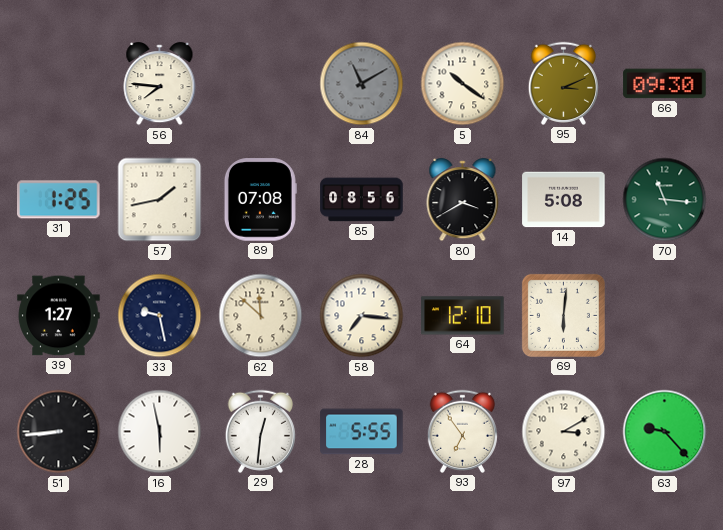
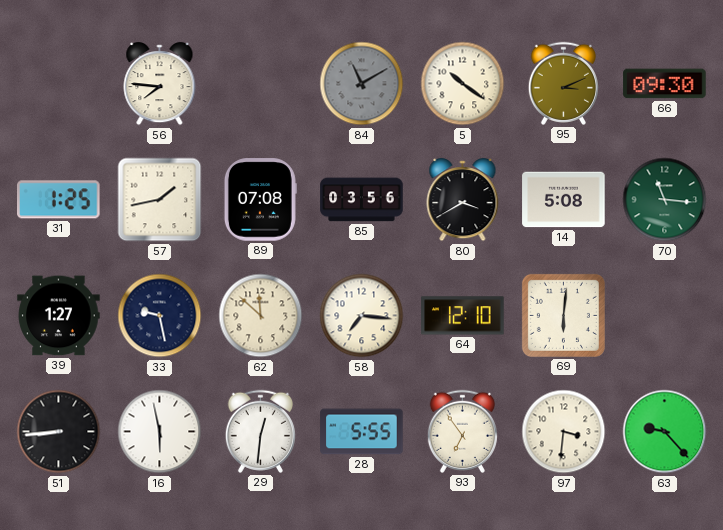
85: 08:56 -> 03:56
97: 3:10 -> 3:31
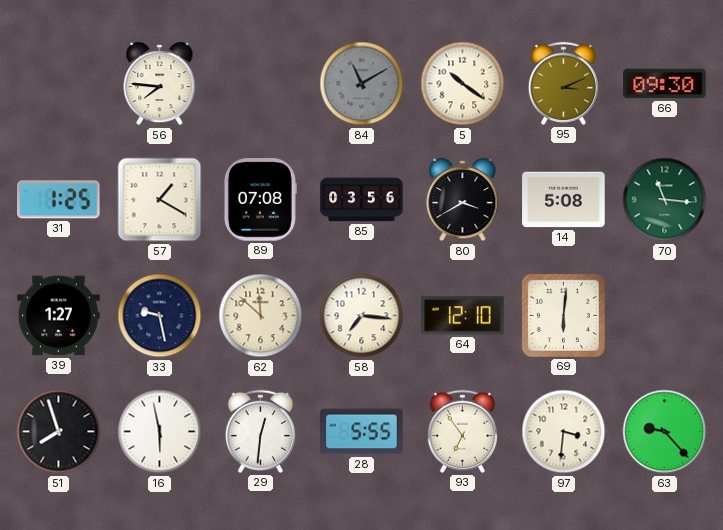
57: 1:43 -> 1:20
51: 8:44 -> 7:57
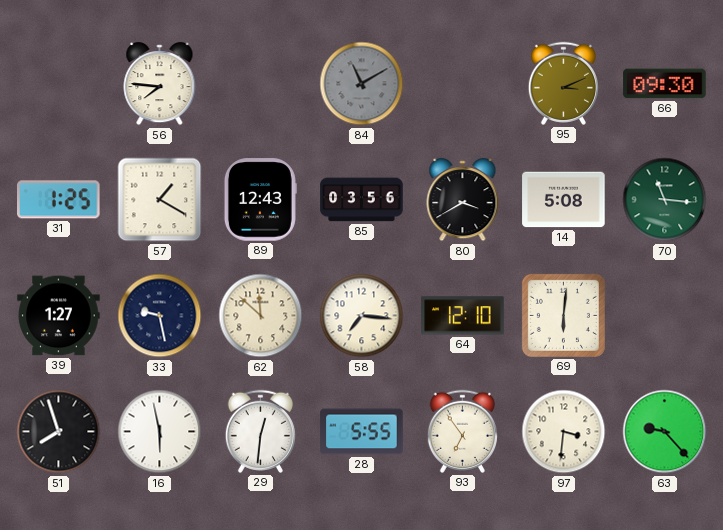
5: 10:21 -> none
89: 07:08 -> 12:43
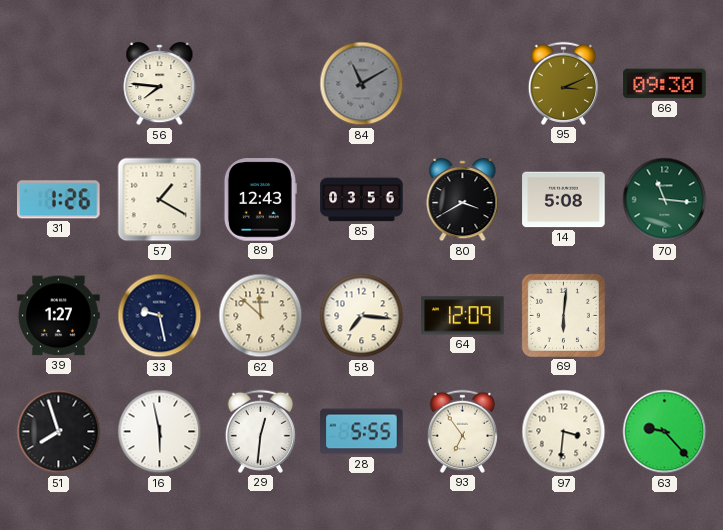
31: 1:25 -> 1:26
64: 12:10 -> 12:09
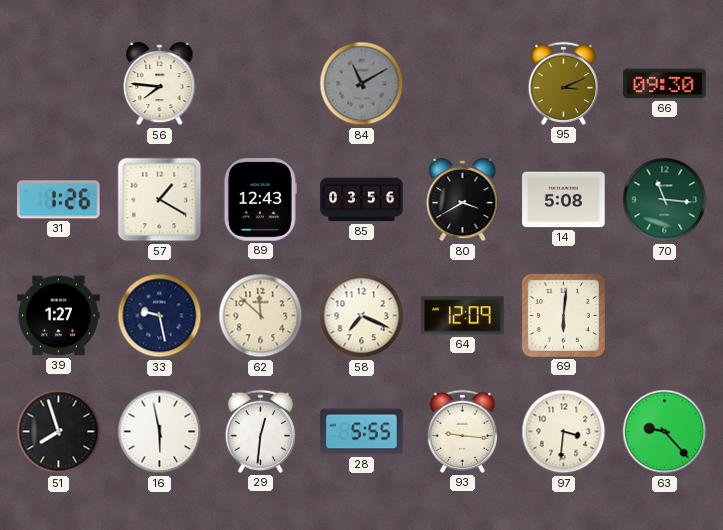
58: 7:16 -> 7:19
93: 6:54 -> 9:16
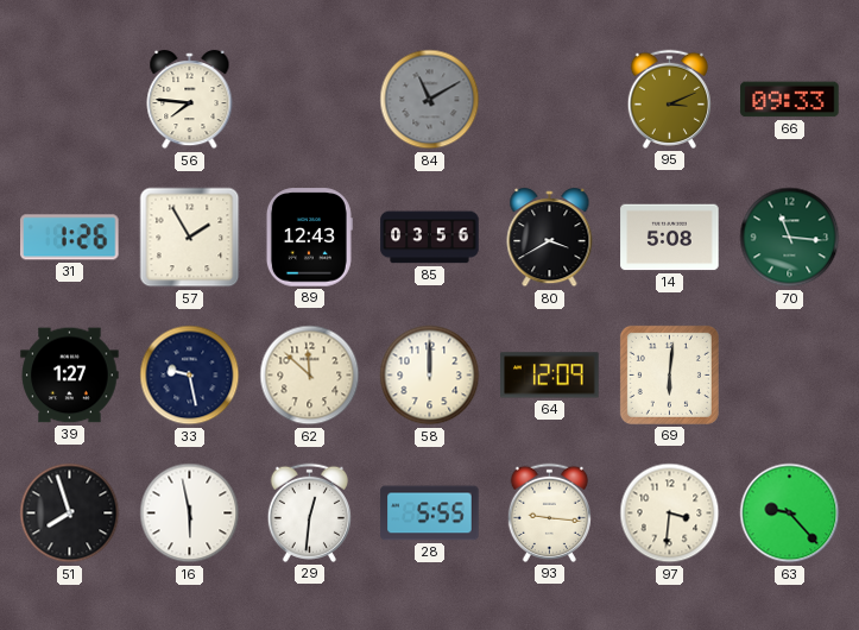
66: 09:30 -> 09:33
57: 1:20 -> 1:55
58: 7:19 -> 12:00
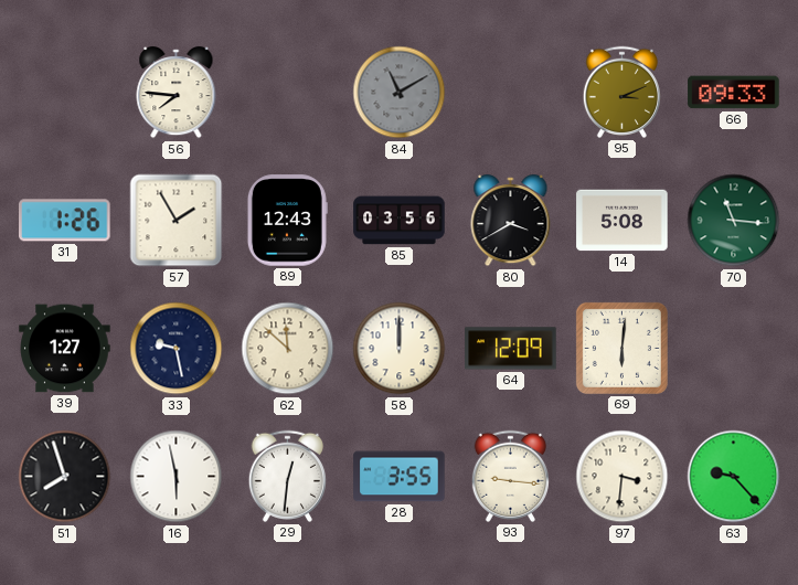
28: 5:55 -> 3:55
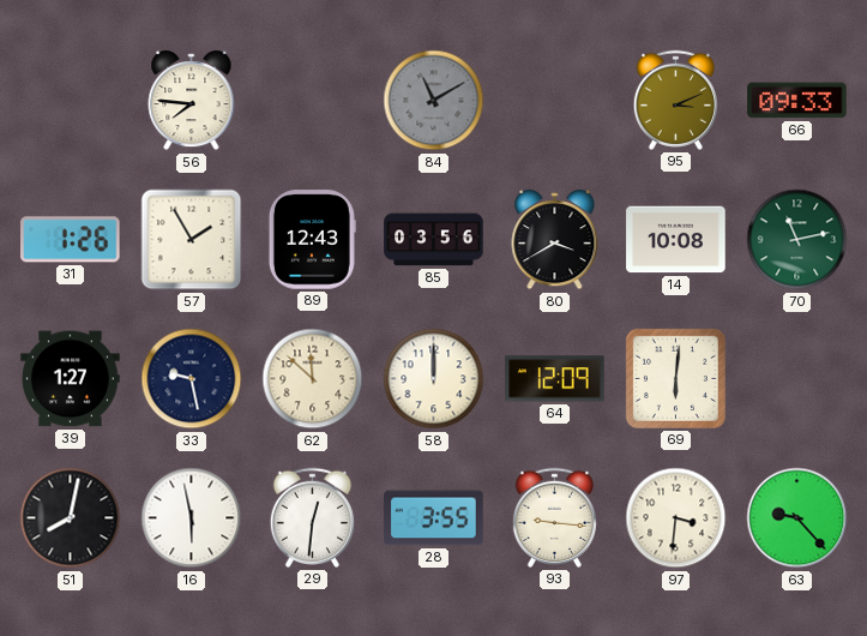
14: 5:08 -> 10:08
70: 11:16 -> 11:13
51: 7:57 -> 8:02
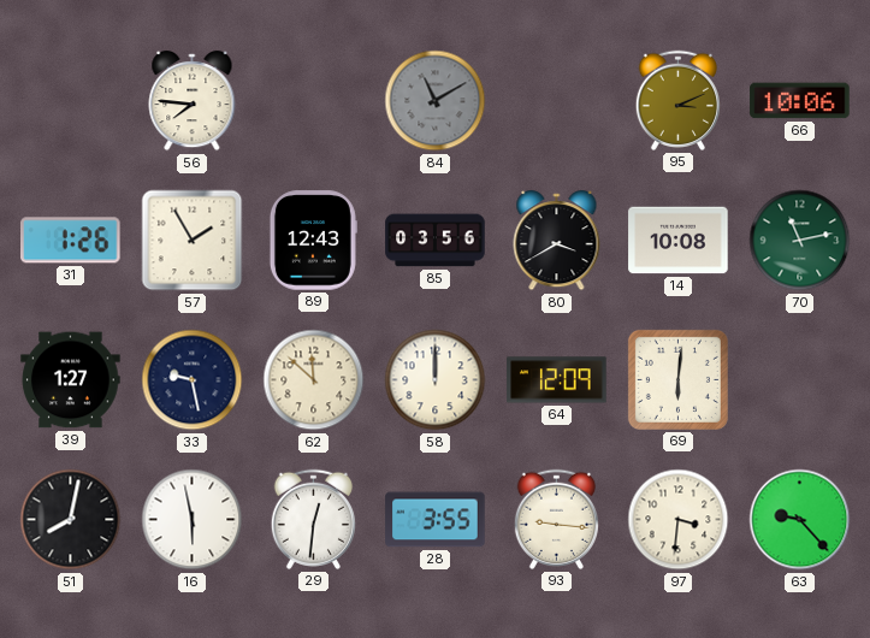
66: 09:33 -> 10:06
